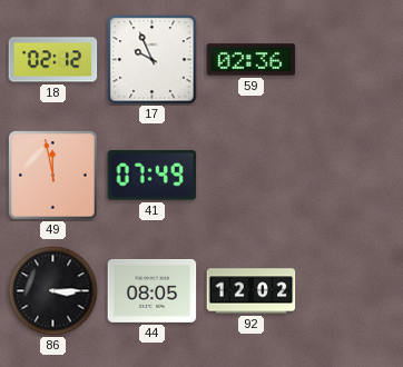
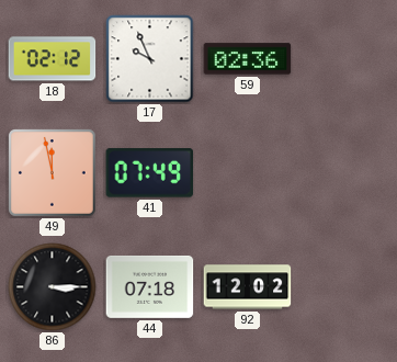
44: 08:05 -> 07:18
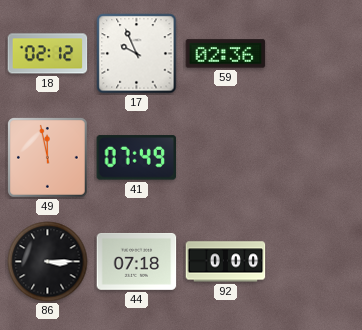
92: 12:02 -> 0:00
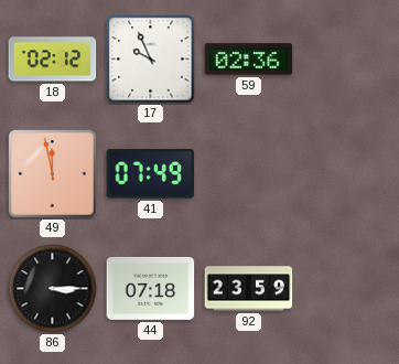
92: 0:00 -> 23:59
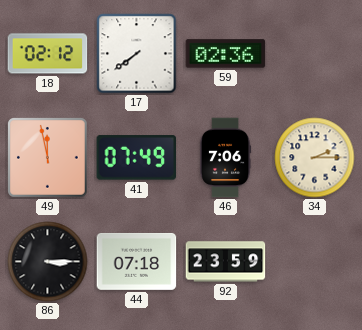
17: 9:56 -> 7:39
46: none -> 7:06
34: none -> 2:15
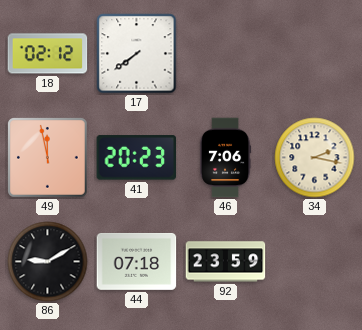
59: 02:36 -> none
41: 07:49 -> 20:23
34: 2:15 -> 2:17
86: 3:15 -> 9:10
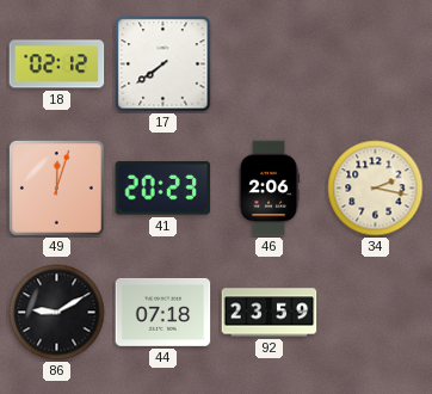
49: 11:58 -> 12:03
46: 7:06 -> 2:06
